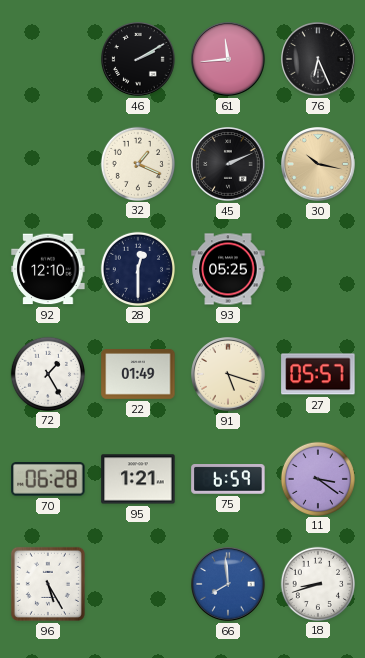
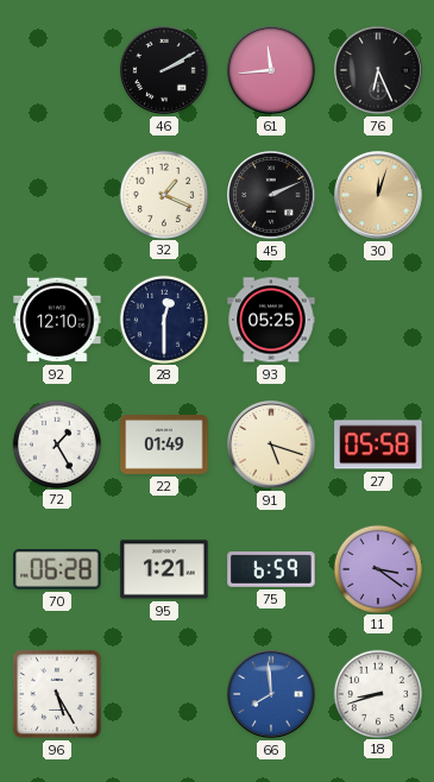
30: 10:17 -> 12:03
27: 05:57 -> 05:58
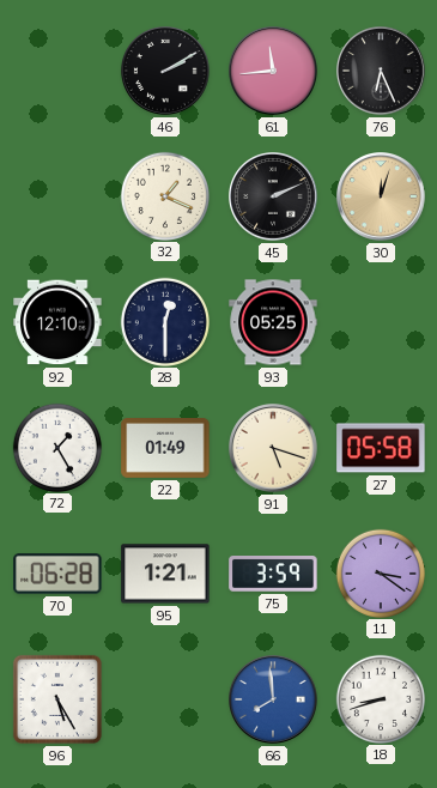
75: 6:59 -> 3:59
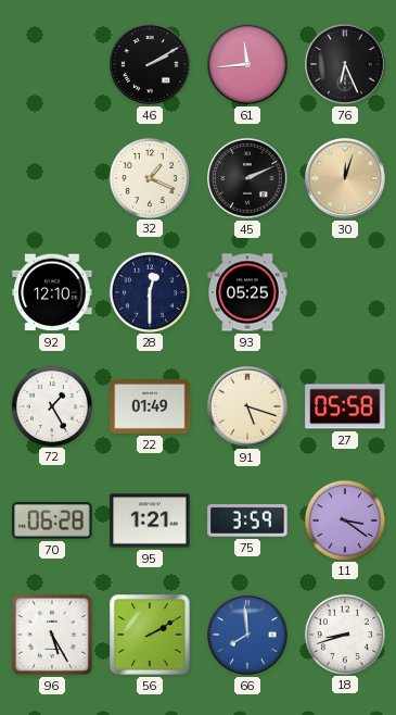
56: none -> 2:10
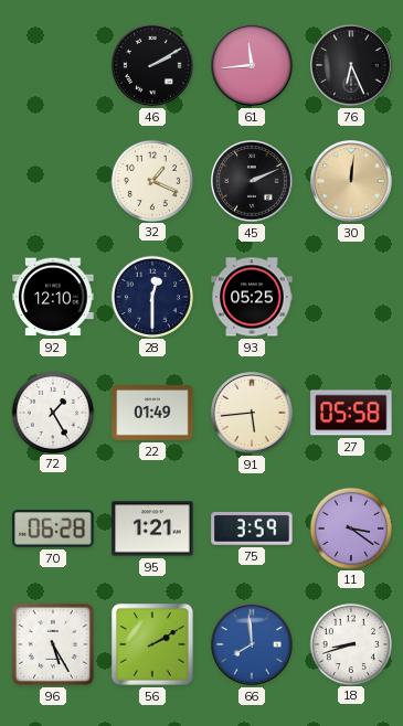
30: 12:03 -> 12:01
91: 5:18 -> 5:44
